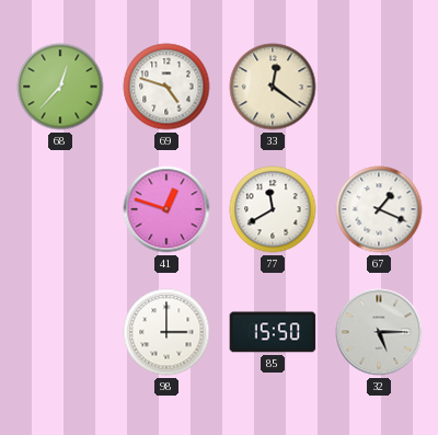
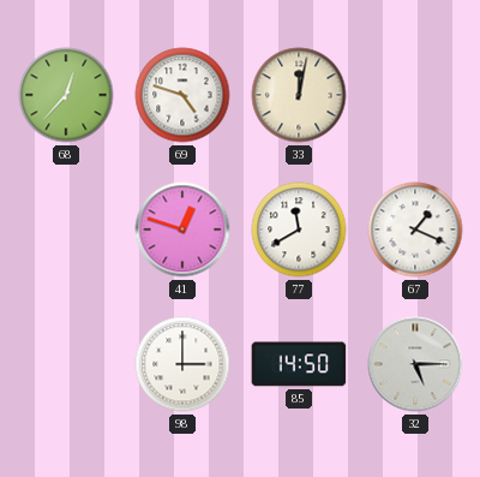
33: 12:21 -> 12:02
85: 15:50 -> 14:50
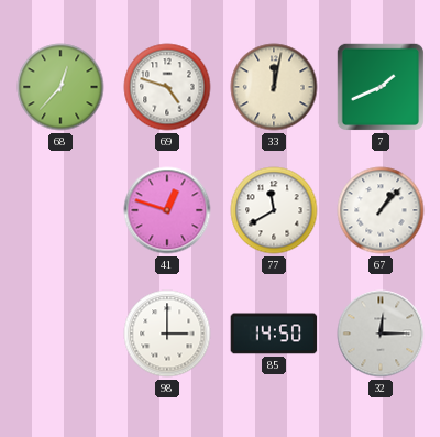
7: none -> 1:41
67: 1:19 -> 1:07
32: 5:15 -> 12:15
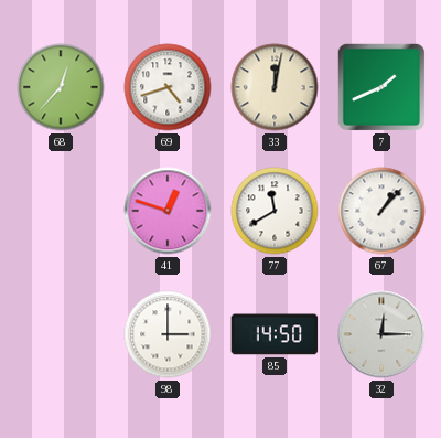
69: 4:48 -> 4:42
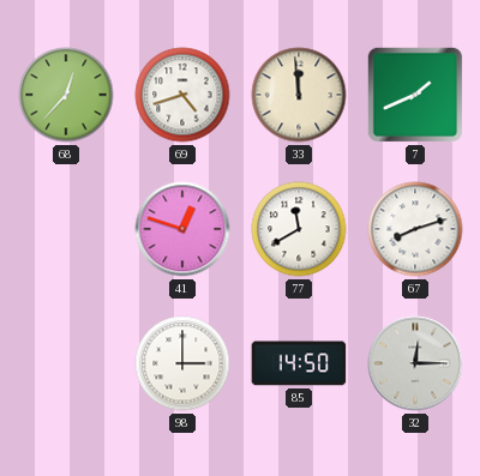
33: 12:02 -> 11:59
67: 1:07 -> 8:12
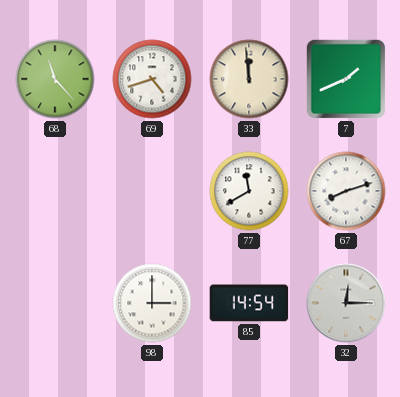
68: 12:37 -> 11:23
41: 12:48 -> none
85: 14:50 -> 14:54
